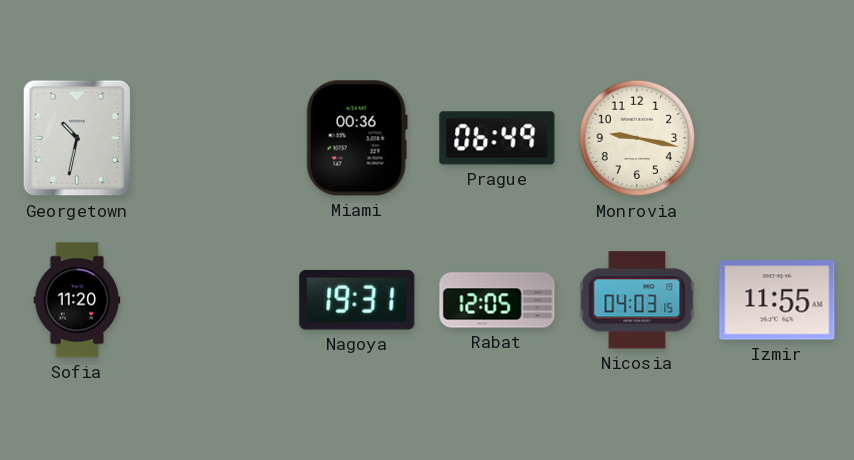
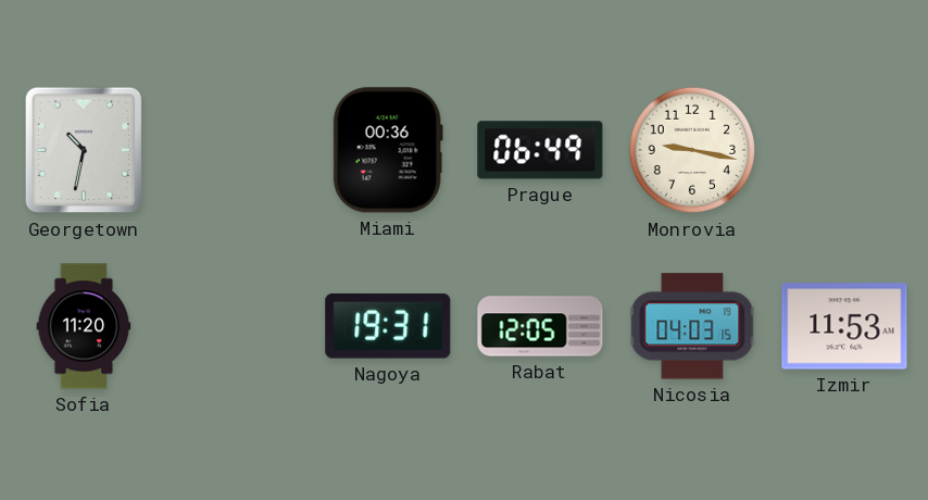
Izmir: 11:55 -> 11:53
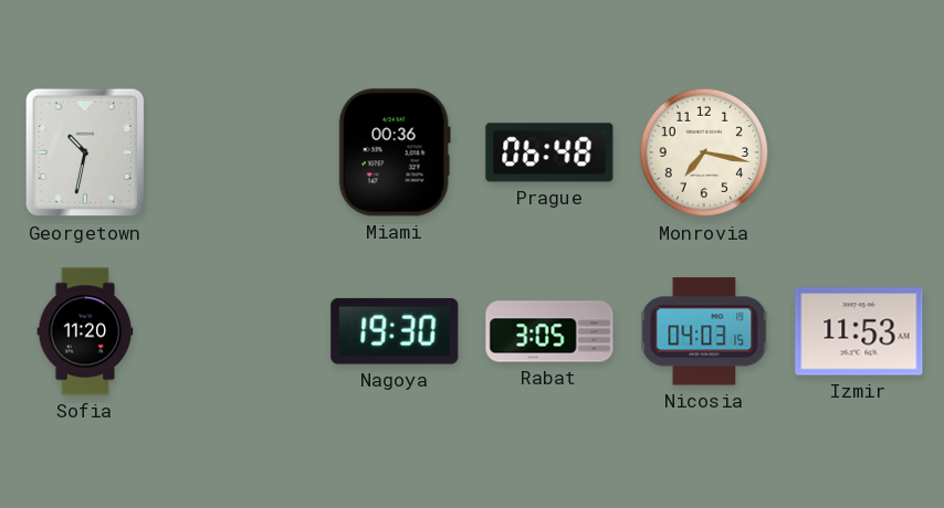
Prague: 06:49 -> 06:48
Monrovia: 9:17 -> 7:17
Nagoya: 19:31 -> 19:30
Rabat: 12:05 -> 3:05
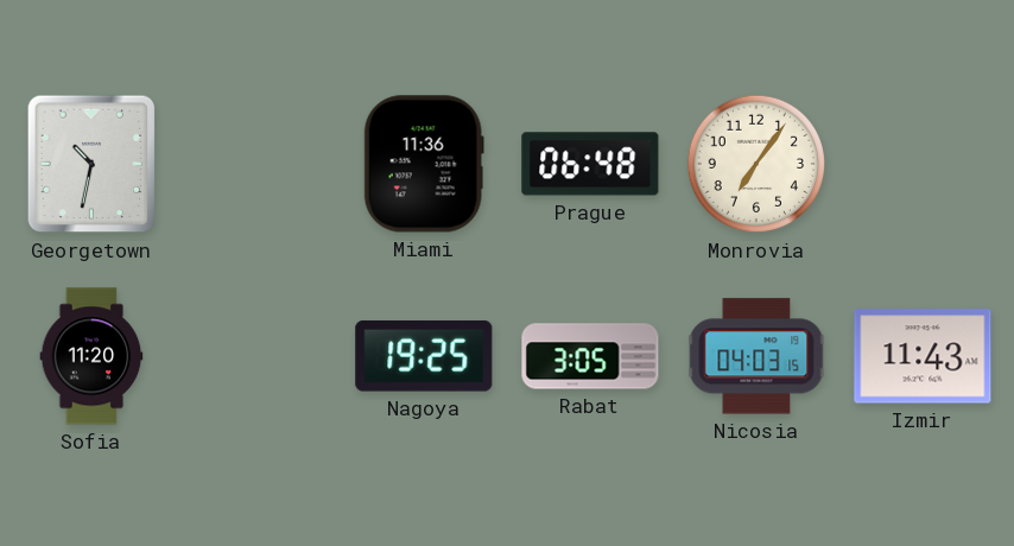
Miami: 00:36 -> 11:36
Monrovia: 7:17 -> 7:06
Nagoya: 19:30 -> 19:25
Izmir: 11:53 -> 11:43
